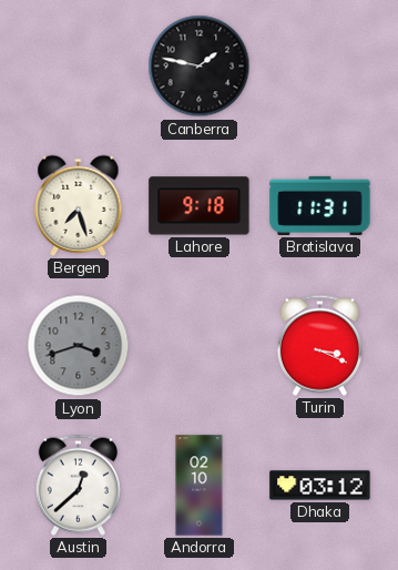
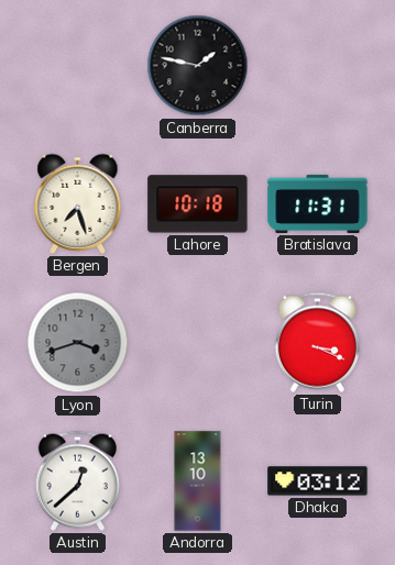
Lahore: 9:18 -> 10:18
Andorra: 02:10 -> 13:10
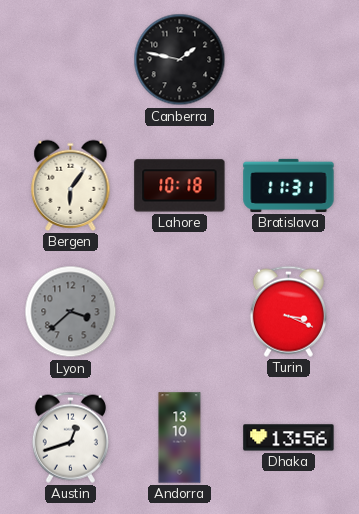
Bergen: 7:27 -> 6:06
Lyon: 3:42 -> 3:38
Austin: 12:38 -> 12:42
Dhaka: 03:12 -> 13:56
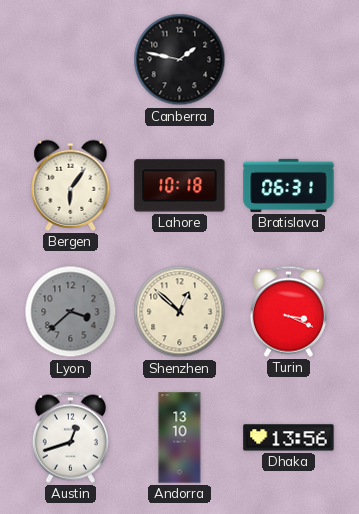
Bratislava: 11:31 -> 06:31
Shenzhen: none -> 12:52
